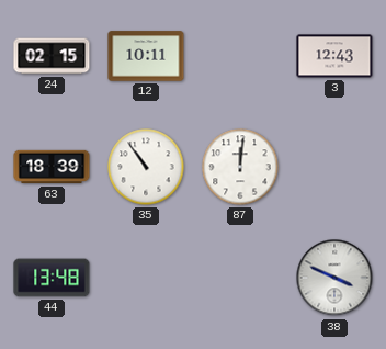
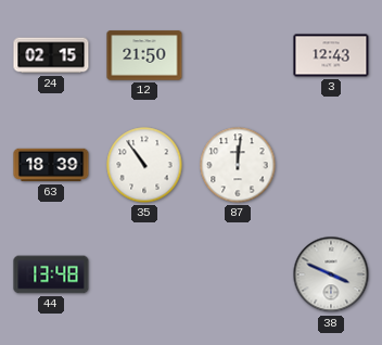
12: 10:11 -> 21:50
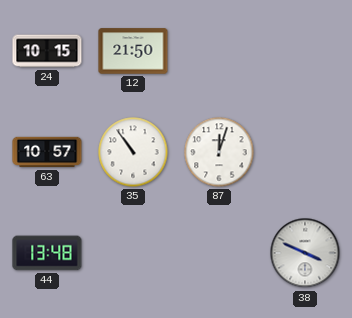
24: 02:15 -> 10:15
3: 12:43 -> none
63: 18:39 -> 10:57
87: 12:01 -> 12:03
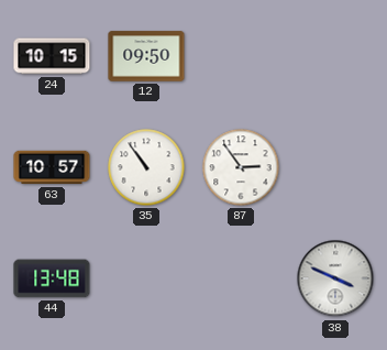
12: 21:50 -> 09:50
87: 12:03 -> 2:54
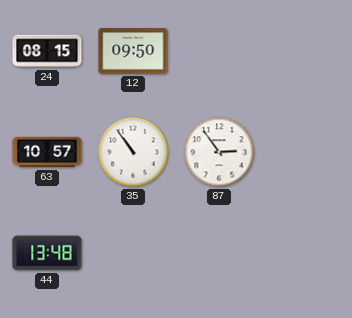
24: 10:15 -> 08:15
38: 3:49 -> none
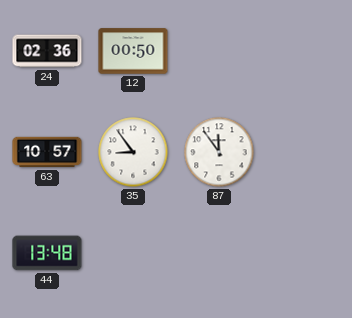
24: 08:15 -> 02:36
12: 09:50 -> 00:50
35: 10:54 -> 8:54
87: 2:54 -> 11:54
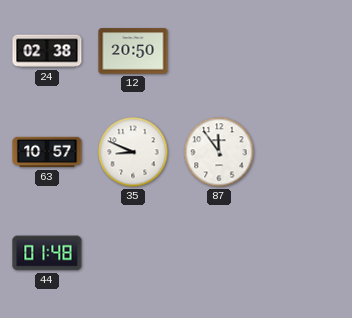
24: 02:36 -> 02:38
12: 00:50 -> 20:50
35: 8:54 -> 8:49
44: 13:48 -> 01:48
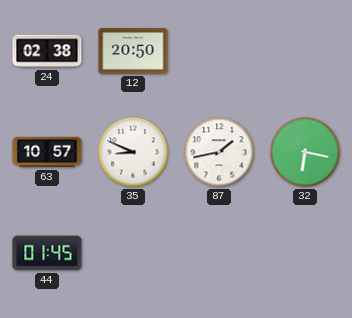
87: 11:54 -> 1:43
32: none -> 6:17
44: 01:48 -> 01:45
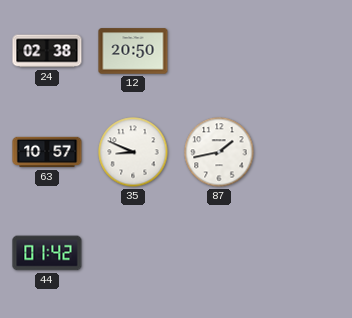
32: 6:17 -> none
44: 01:45 -> 01:42
